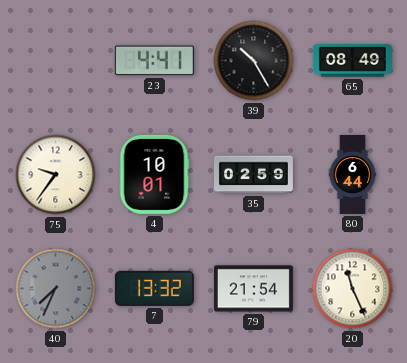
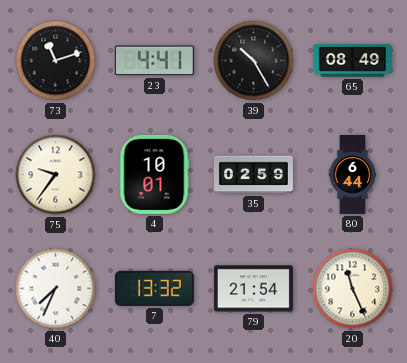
73: none -> 11:12
40 dial: grey -> white
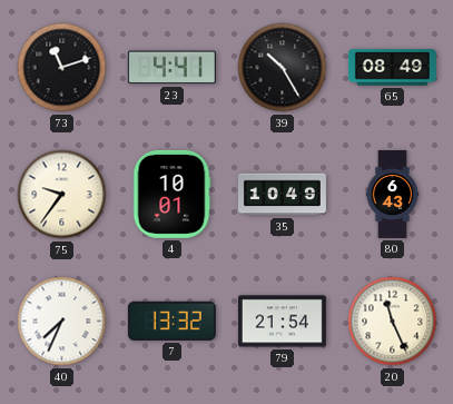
35: 02:59 -> 10:49
80: 6:44 -> 6:43
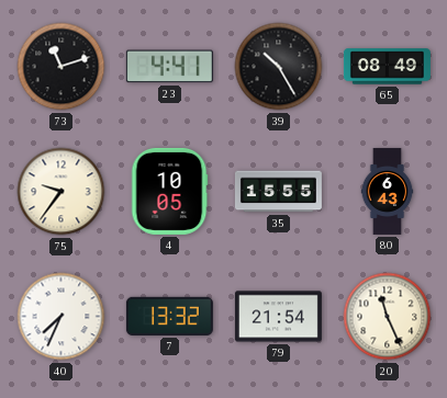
4: 10:01 -> 10:05
35: 10:49 -> 15:55
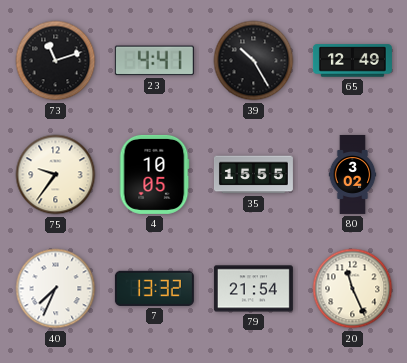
65: 08:49 -> 12:49
80: 6:43 -> 3:02
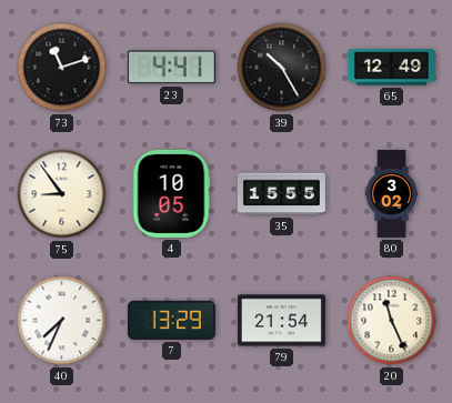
75: 9:36 -> 8:54
7: 13:32 -> 13:29
